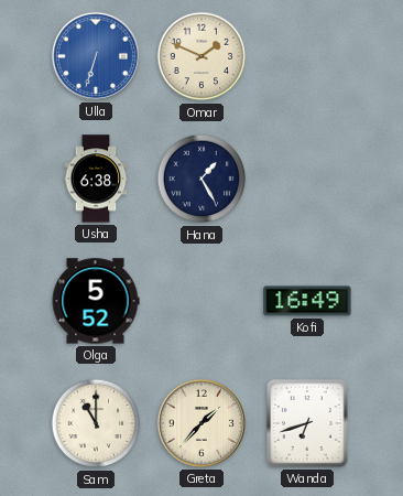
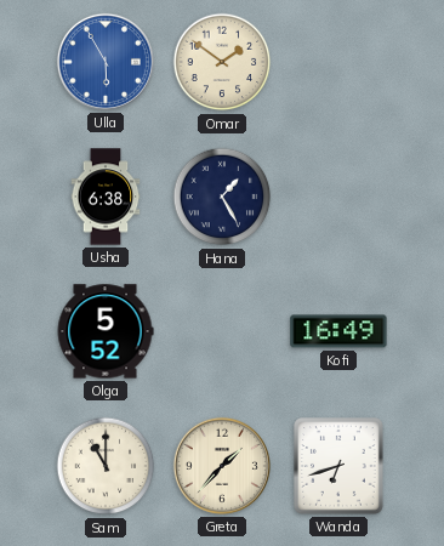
Ulla: 6:33 -> 5:55
Omar: 1:49 -> 1:51
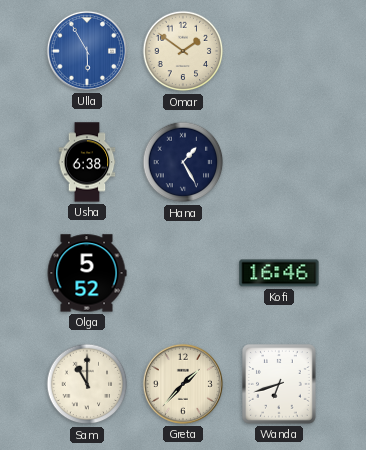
Kofi: 16:49 -> 16:46
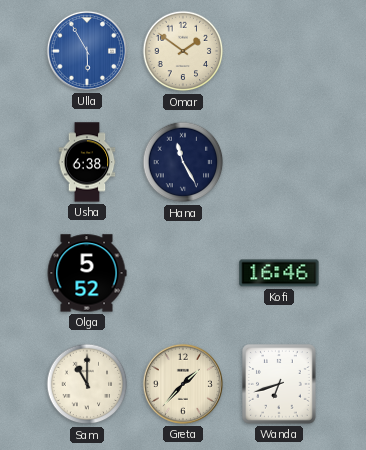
Hana: 1:25 -> 11:25
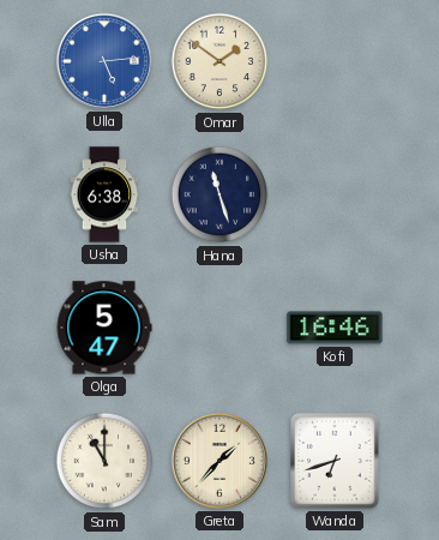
Ulla: 5:55 -> 5:14
Hana: 11:25 -> 11:27
Olga: 5:52 -> 5:47
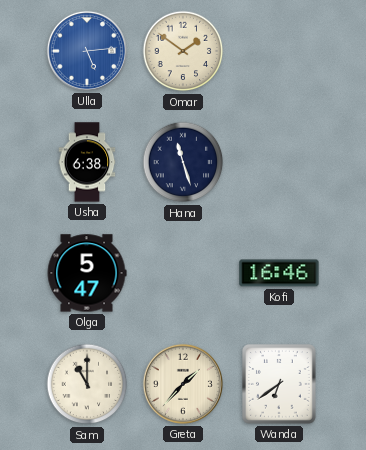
Wanda: 6:42 -> 6:39
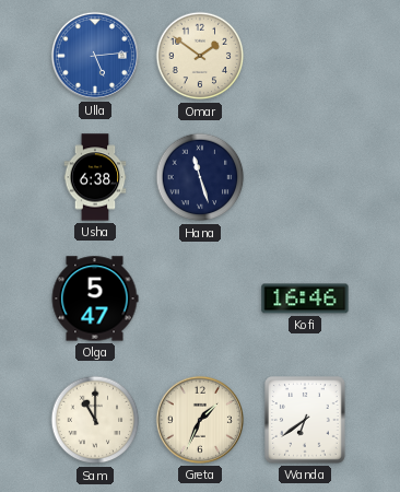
Greta: 1:37 -> 1:34
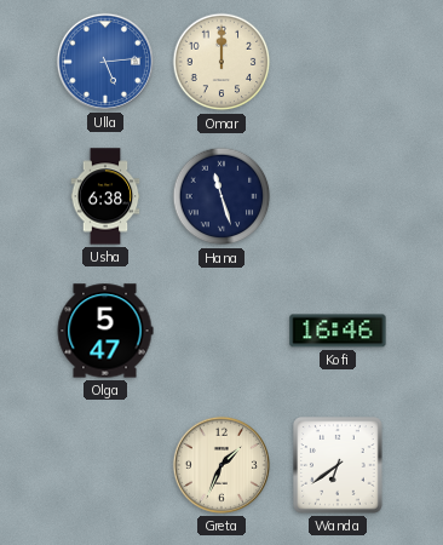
Omar: 1:51 -> 12:00
Sam: 11:00 -> none
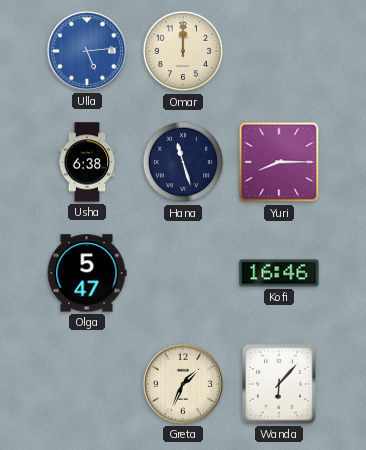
Yuri: none -> 8:15
Wanda: 6:39 -> 6:07
